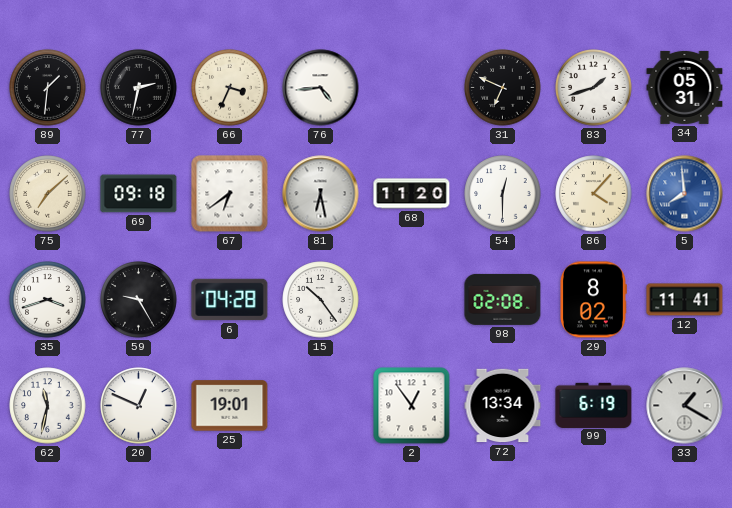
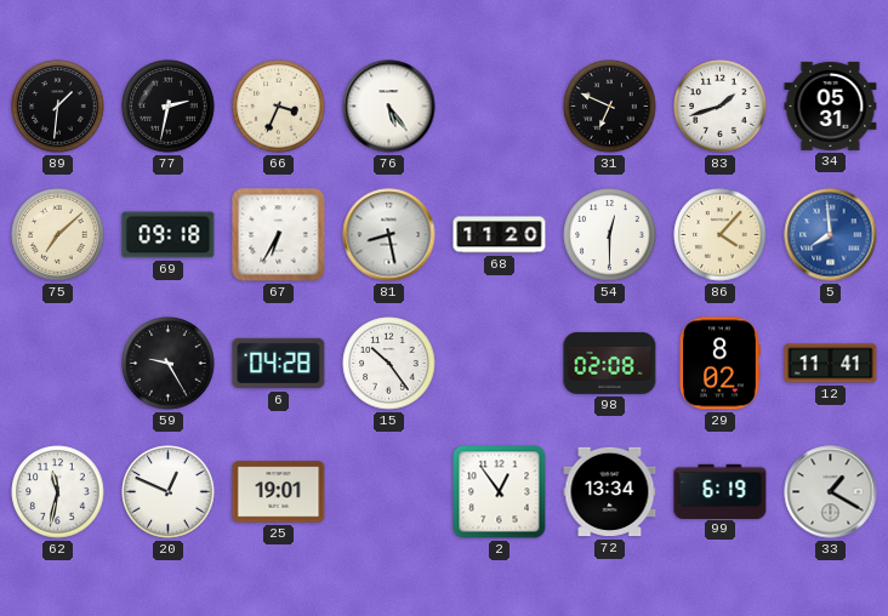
76: 4:44 -> 5:24
67: 6:39 -> 6:35
81: 6:28 -> 8:28
35: 3:42 -> none
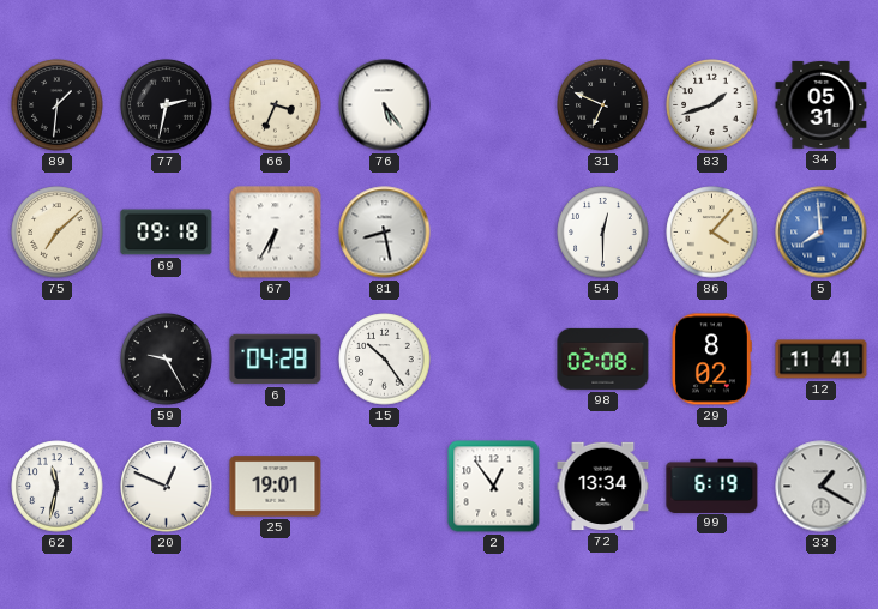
68: 11:20 -> none
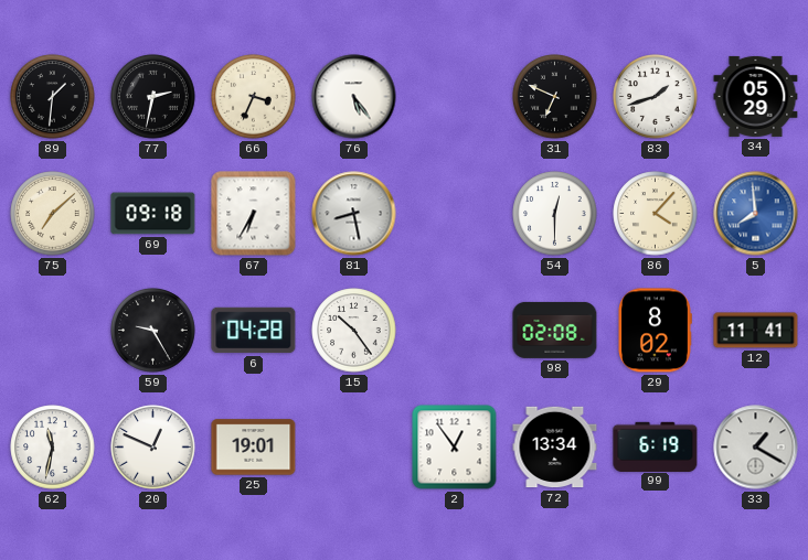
34: 05:31 -> 05:29
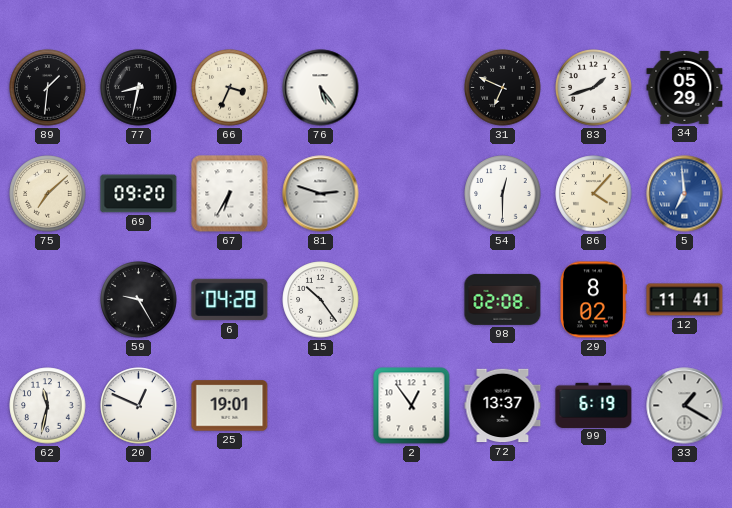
77: 2:32 -> 8:32
69: 09:18 -> 09:20
81: 8:28 -> 2:48
5: 7:59 -> 6:59
72: 13:34 -> 13:37
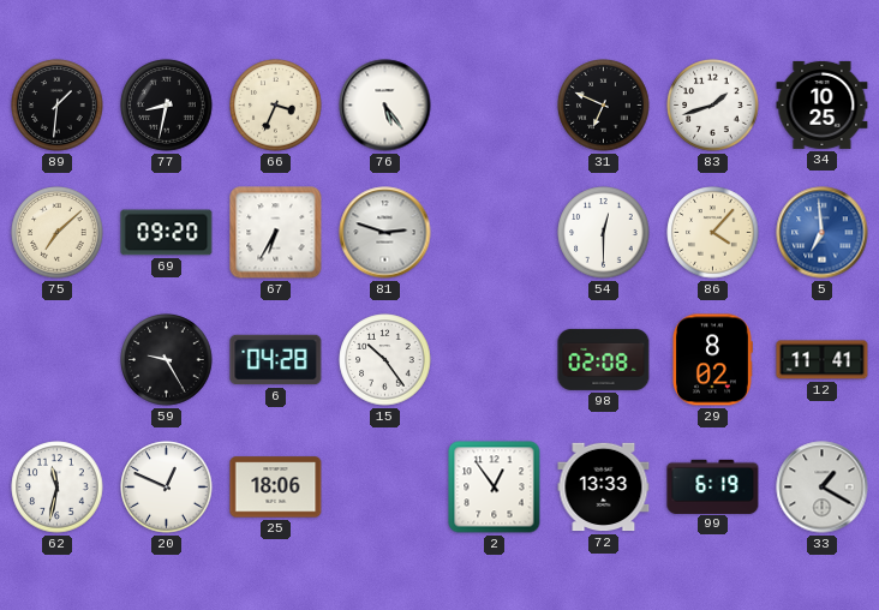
34: 05:29 -> 10:25
25: 19:01 -> 18:06
72: 13:37 -> 13:33
